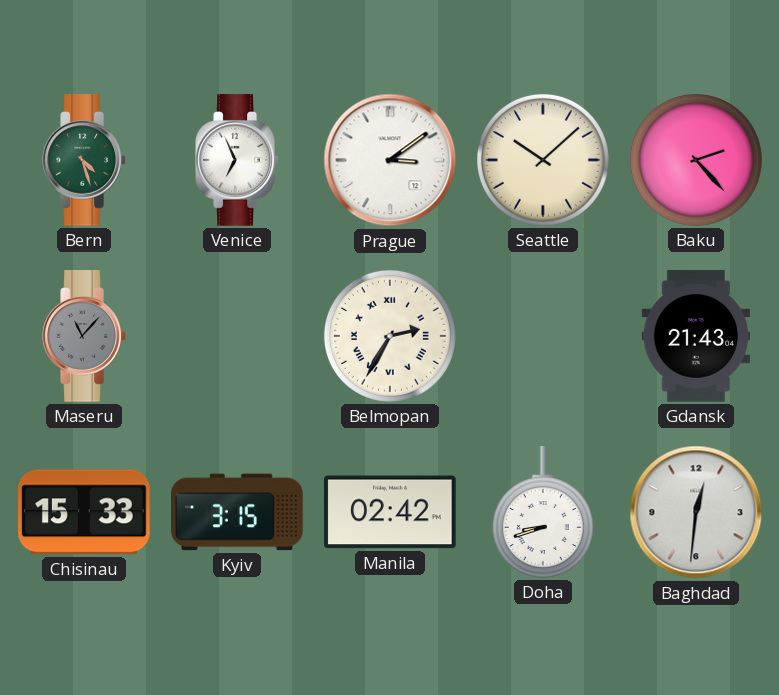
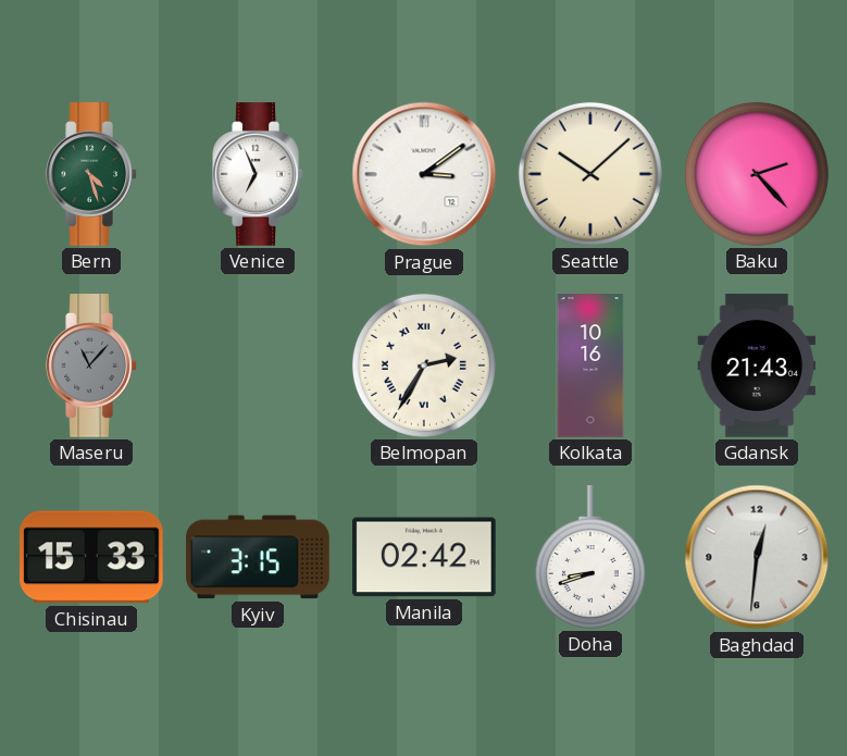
Kolkata: none -> 10:16
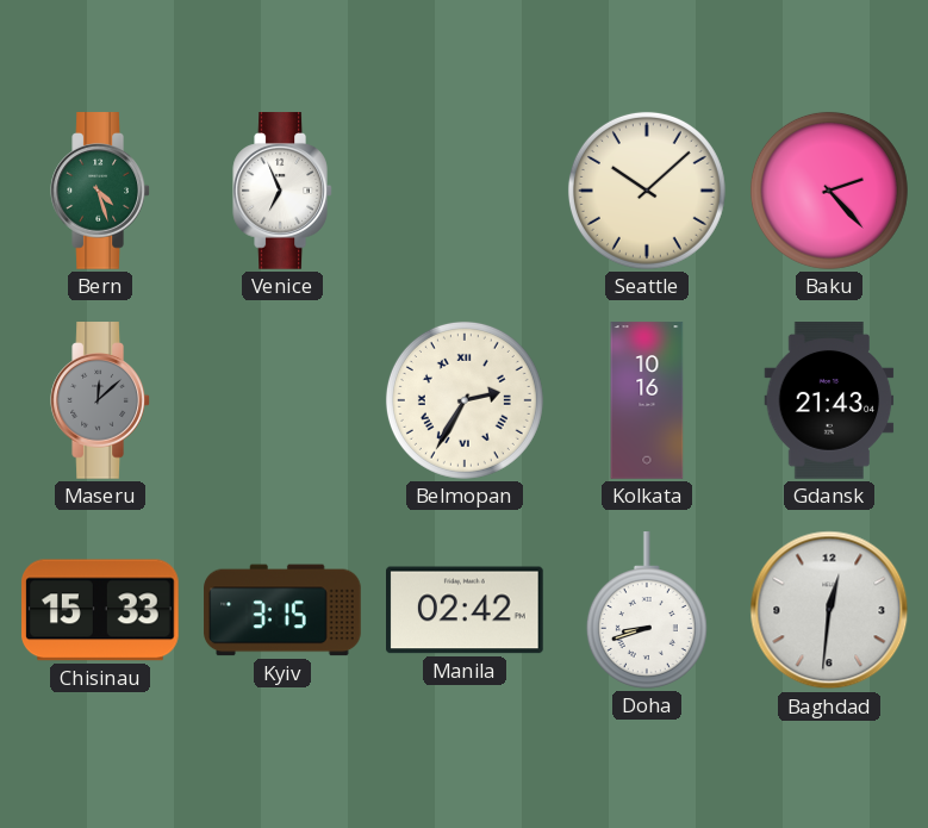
Prague: 3:09 -> none
Maseru: 11:07 -> 12:08
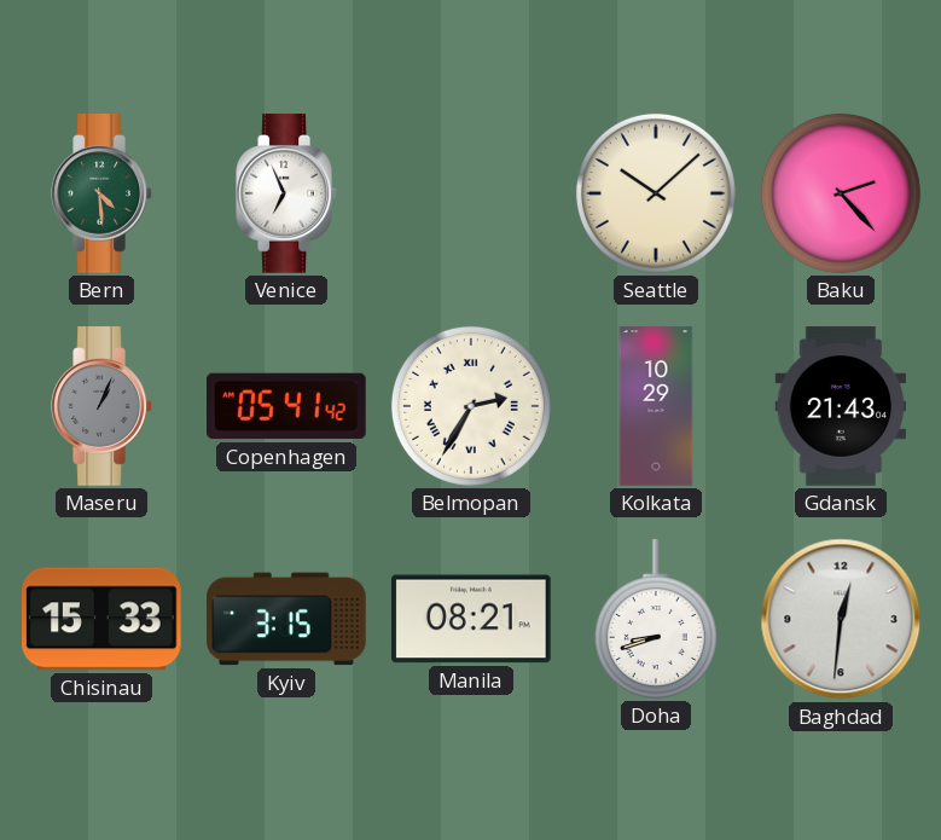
Bern: 4:27 -> 4:29
Maseru: 12:08 -> 1:04
Copenhagen: none -> 05:41
Kolkata: 10:16 -> 10:29
Manila: 02:42 -> 08:21
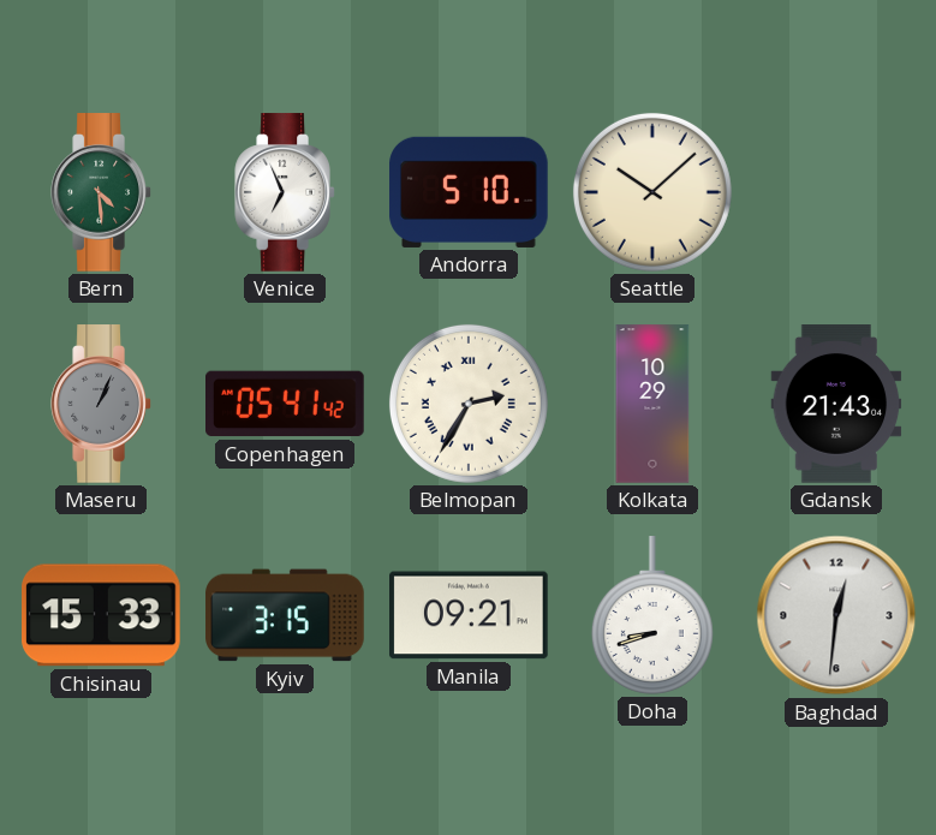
Andorra: none -> 5:10
Baku: 2:23 -> none
Manila: 08:21 -> 09:21
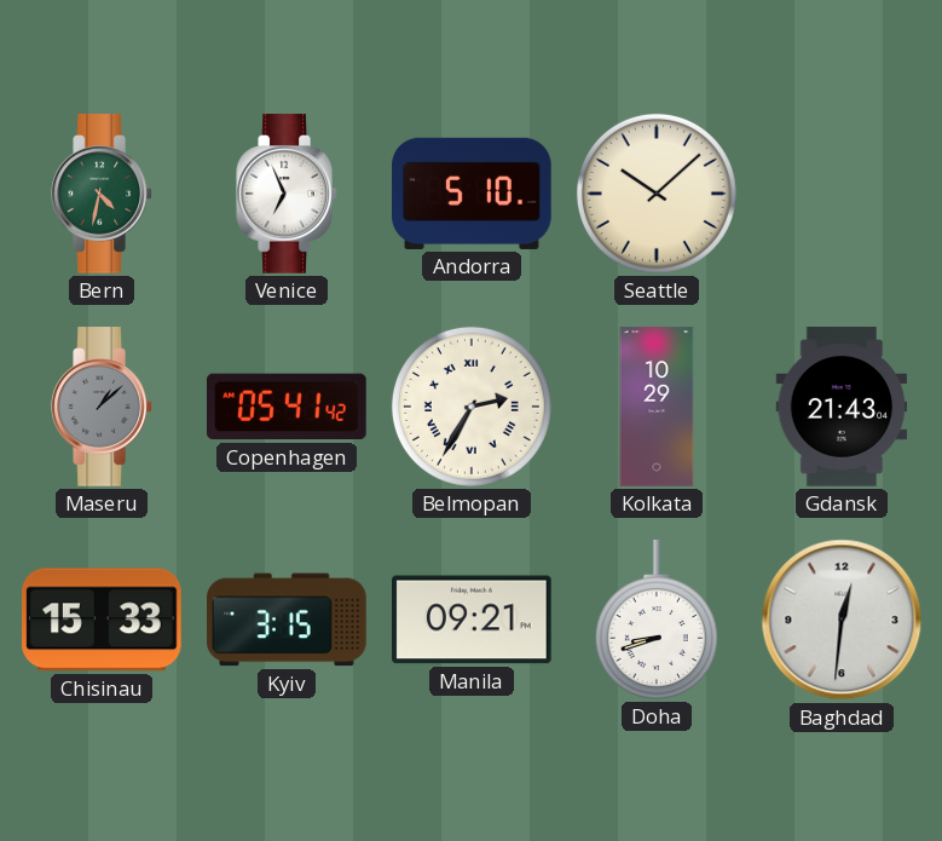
Bern: 4:29 -> 4:32
Maseru: 1:04 -> 1:08
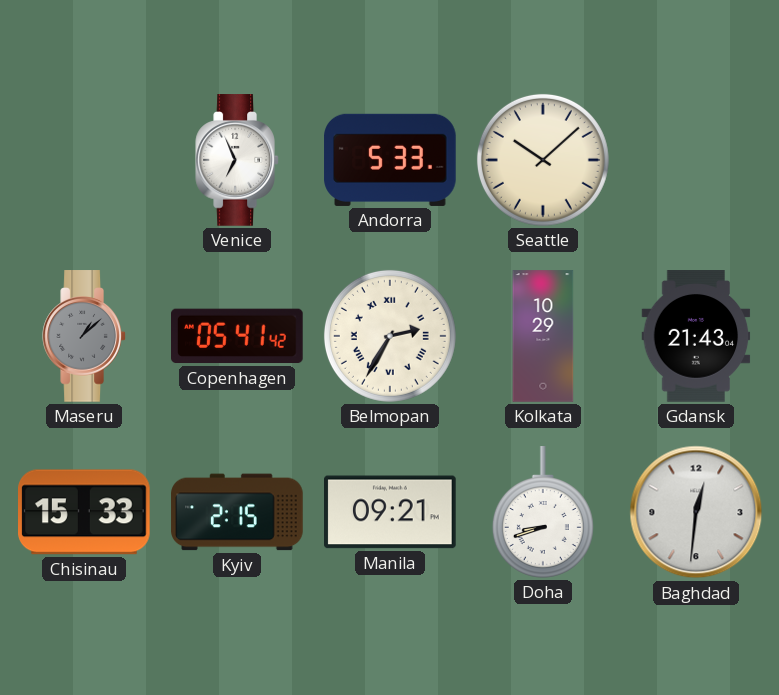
Bern: 4:32 -> none
Andorra: 5:10 -> 5:33
Kyiv: 3:15 -> 2:15
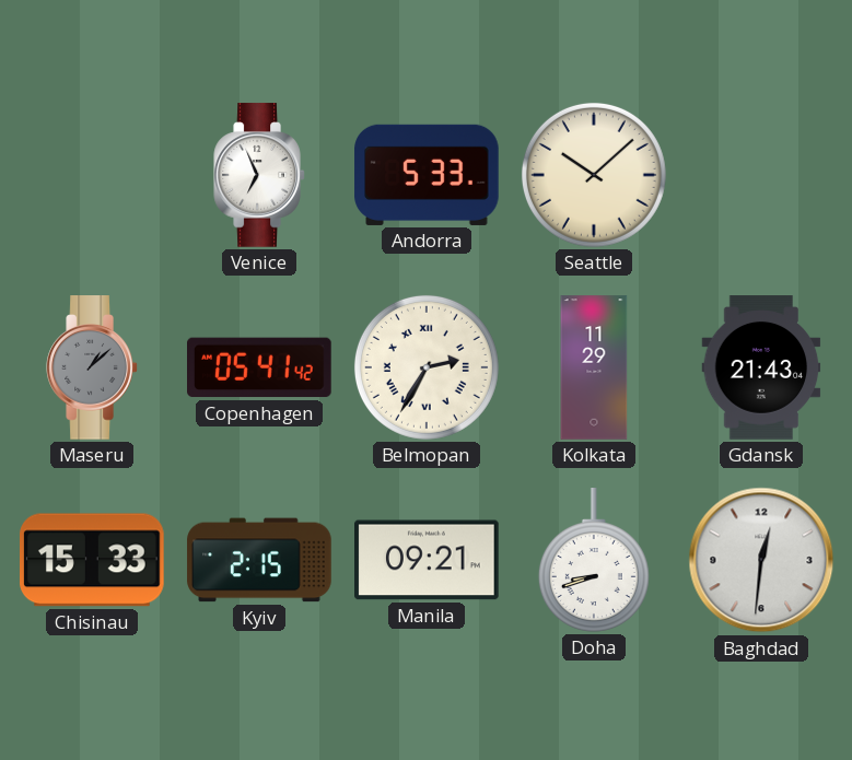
Kolkata: 10:29 -> 11:29
